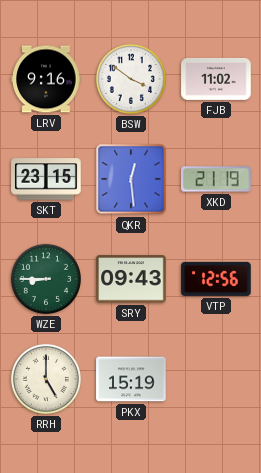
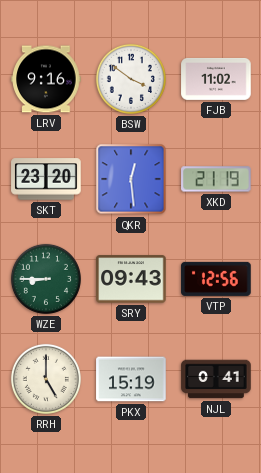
SKT: 23:15 -> 23:20
NJL: none -> 0:41
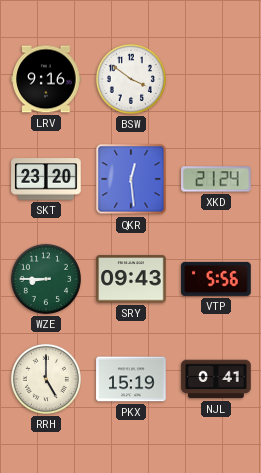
FJB: 11:02 -> none
XKD: 21:19 -> 21:24
VTP: 12:56 -> 5:56
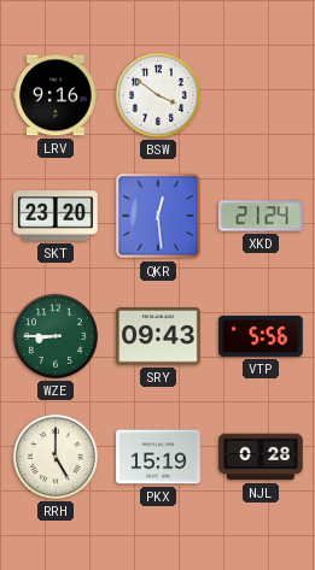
NJL: 0:41 -> 0:28
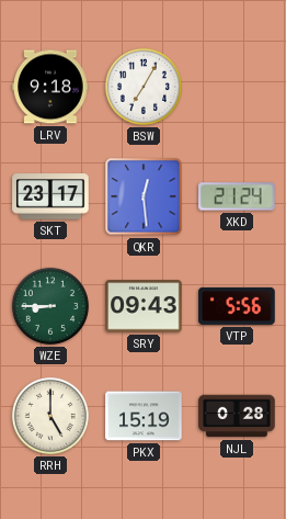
LRV: 9:16 -> 9:18
BSW: 3:51 -> 7:05
SKT: 23:20 -> 23:17
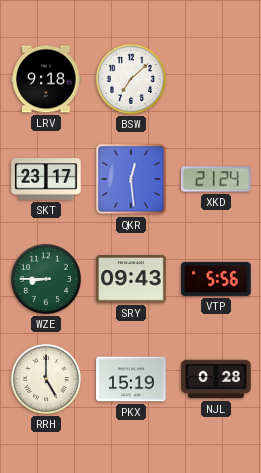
BSW: 7:05 -> 7:08
